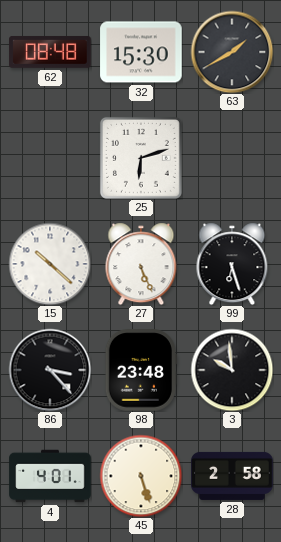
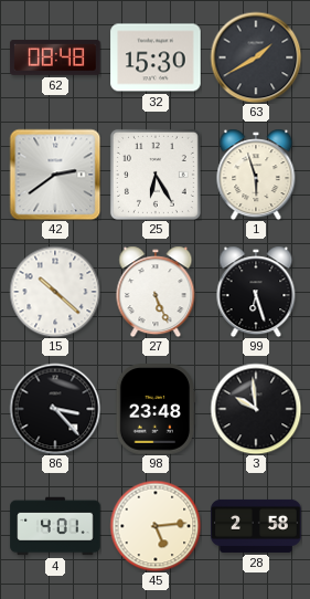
42: none -> 2:39
25: 6:12 -> 6:25
1: none -> 5:57
45: 5:27 -> 5:14
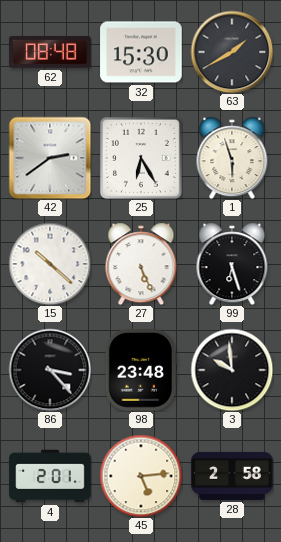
4: 4:01 -> 2:01
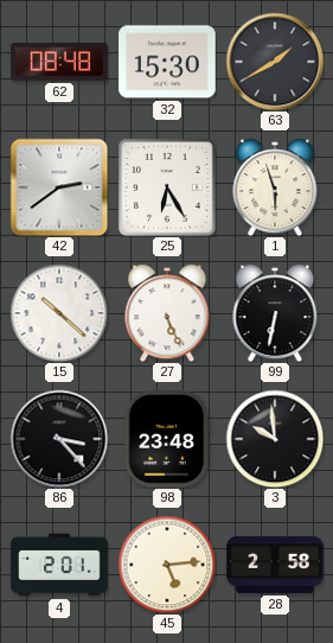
99: 6:27 -> 6:32
